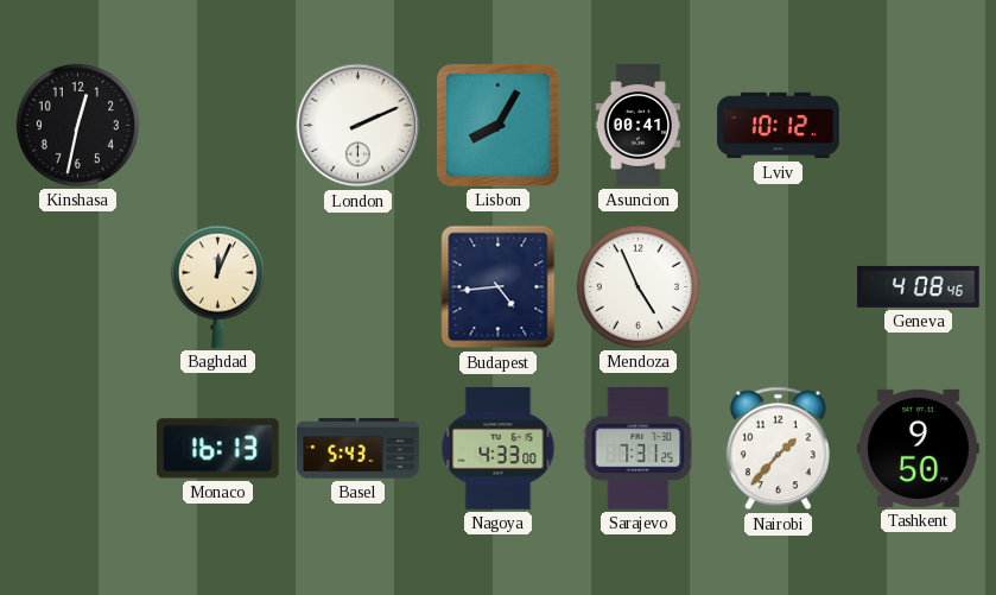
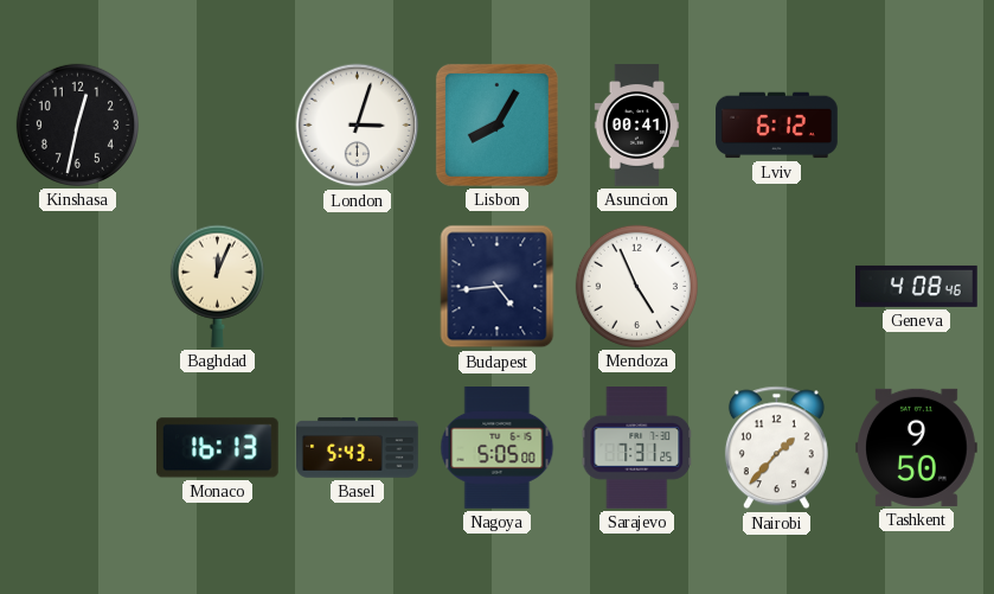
London: 2:11 -> 3:03
Lviv: 10:12 -> 6:12
Nagoya: 4:33 -> 5:05
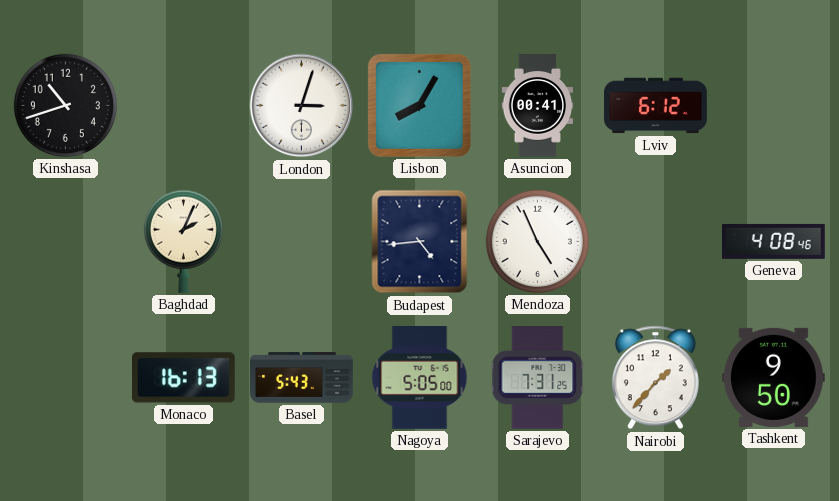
Kinshasa: 12:32 -> 10:42
Baghdad: 12:04 -> 2:04
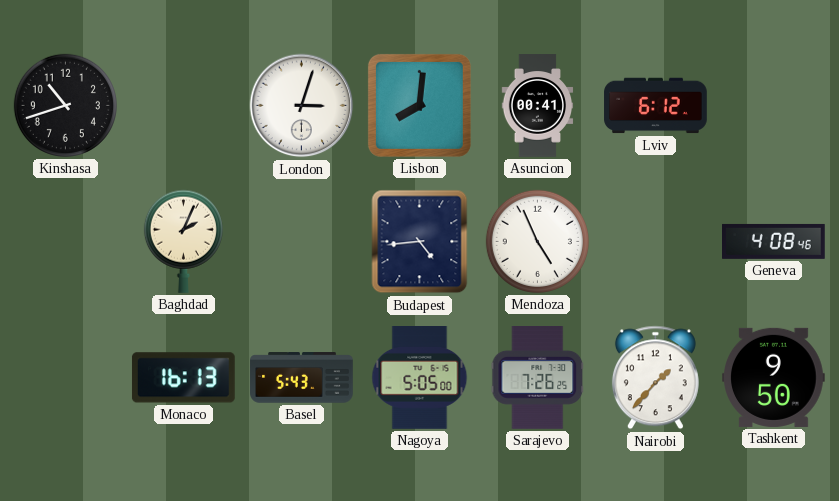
Lisbon: 8:05 -> 8:01
Sarajevo: 7:31 -> 7:26
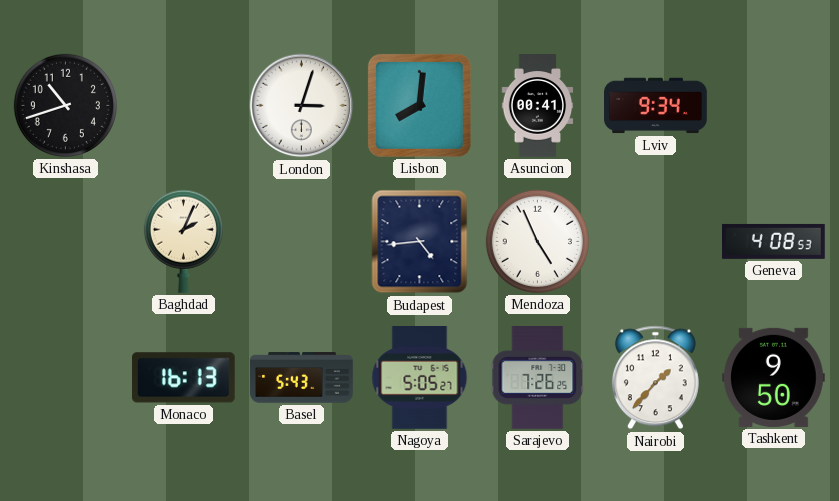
Lviv: 6:12 -> 9:34
Geneva: 4:08:46 -> 4:08:53
Nagoya: 5:05:00 -> 5:05:27
